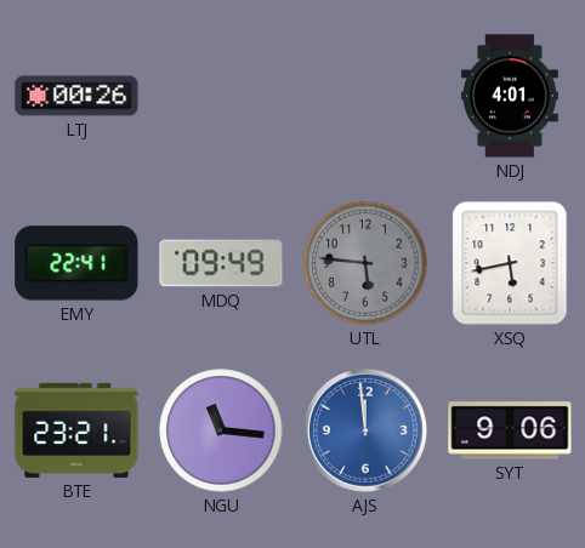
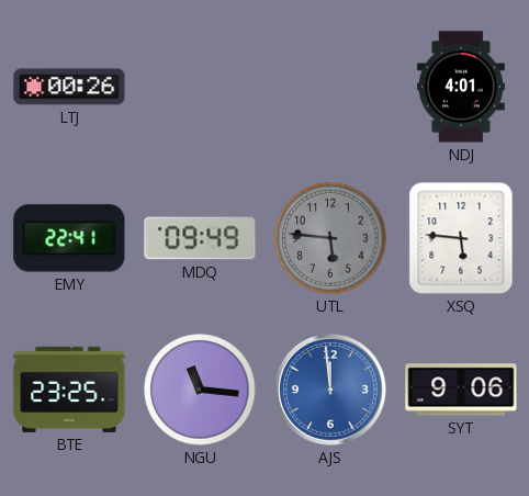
XSQ: 5:43 -> 5:46
BTE: 23:21 -> 23:25
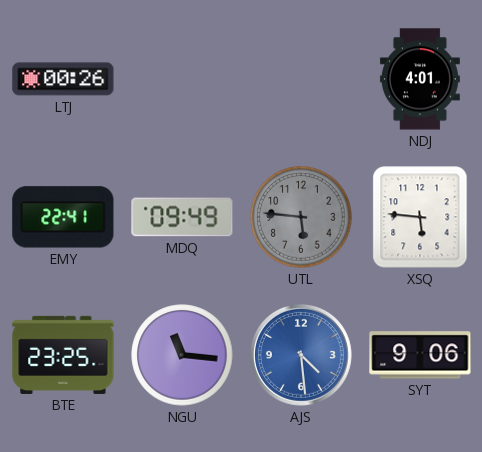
AJS: 11:59 -> 4:29
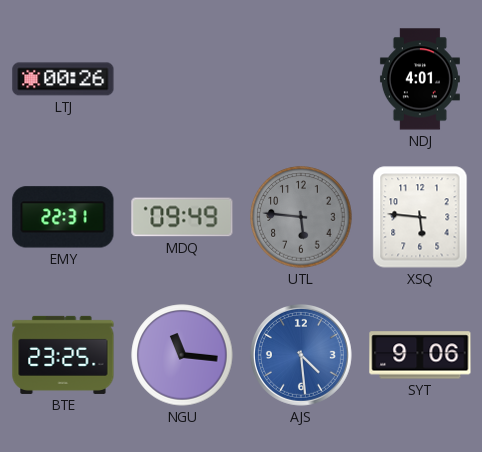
EMY: 22:41 -> 22:31
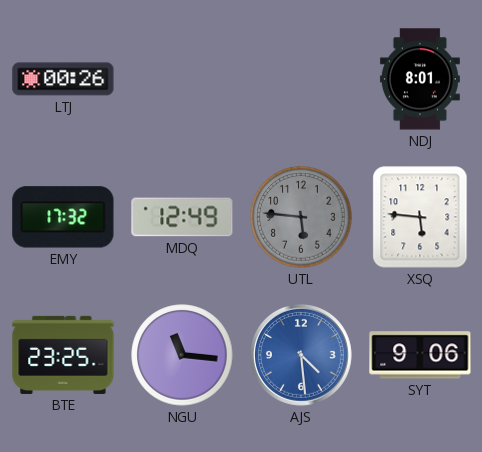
NDJ: 4:01 -> 8:01
EMY: 22:31 -> 17:32
MDQ: 09:49 -> 12:49
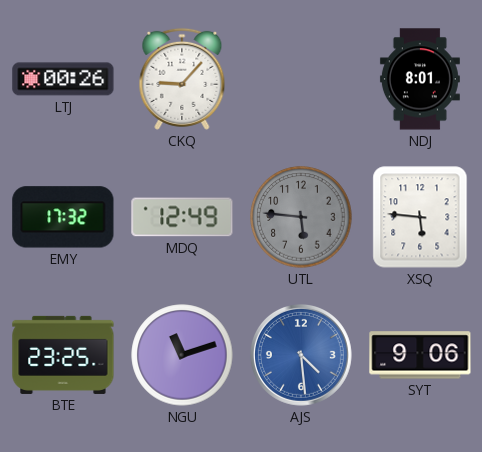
CKQ: none -> 9:07
NGU: 11:16 -> 11:12
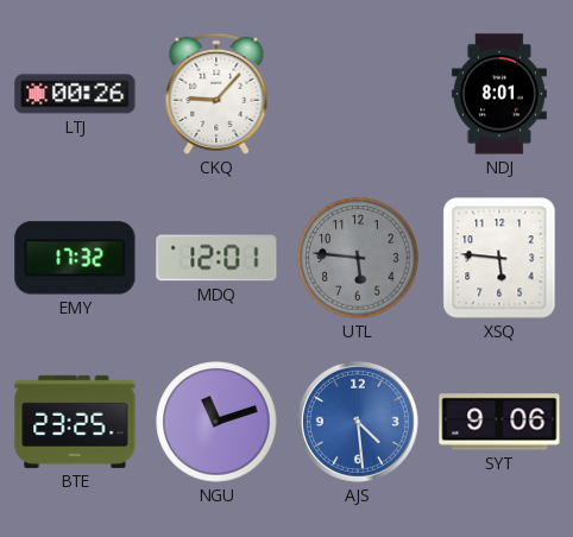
MDQ: 12:49 -> 12:01
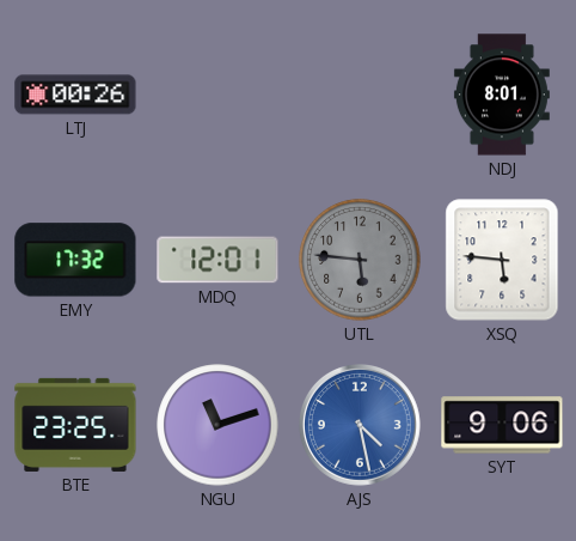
CKQ: 9:07 -> none
AJS: 4:29 -> 4:28
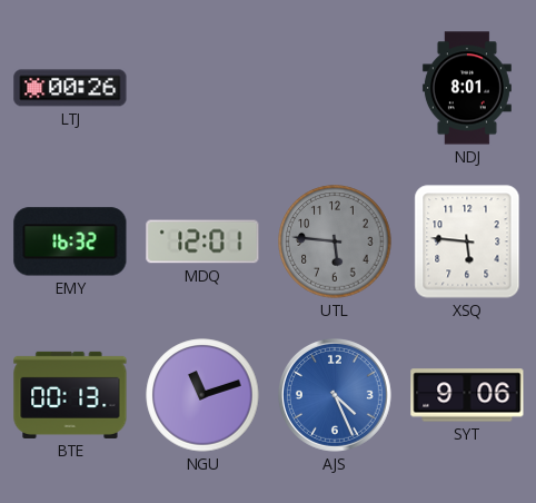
EMY: 17:32 -> 16:32
BTE: 23:25 -> 00:13
AJS: 4:28 -> 4:26
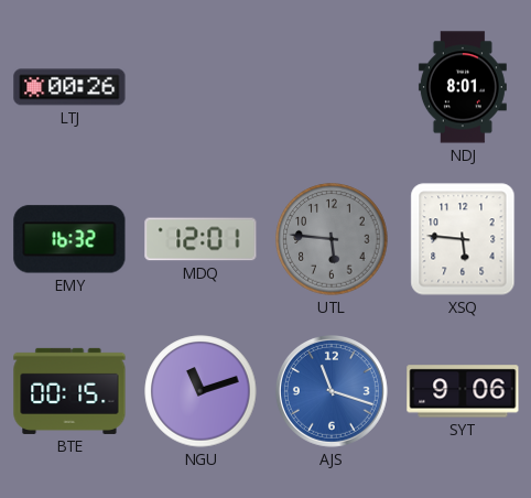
BTE: 00:13 -> 00:15
AJS: 4:26 -> 11:18
